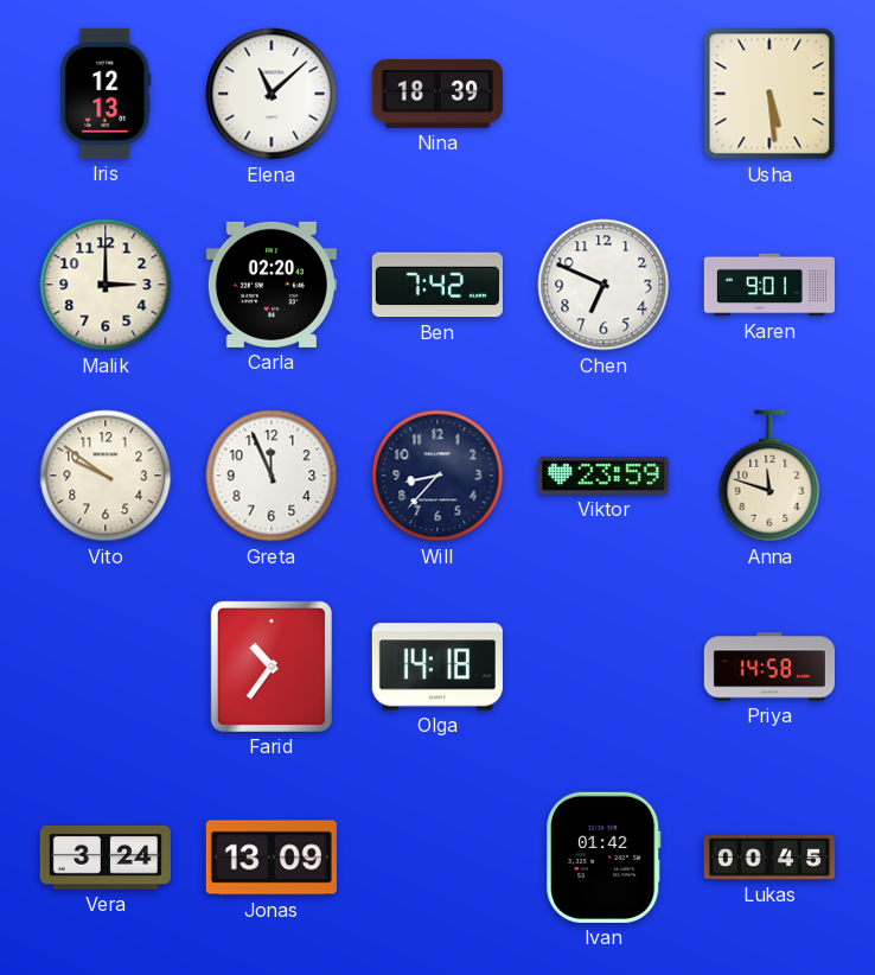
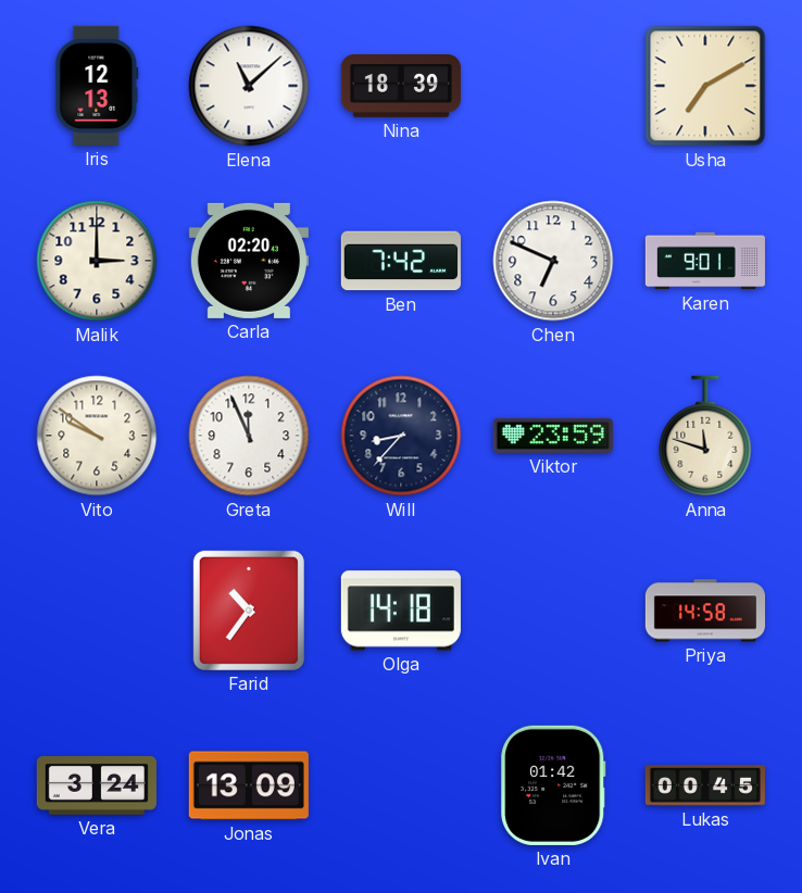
Usha: 5:29 -> 7:10
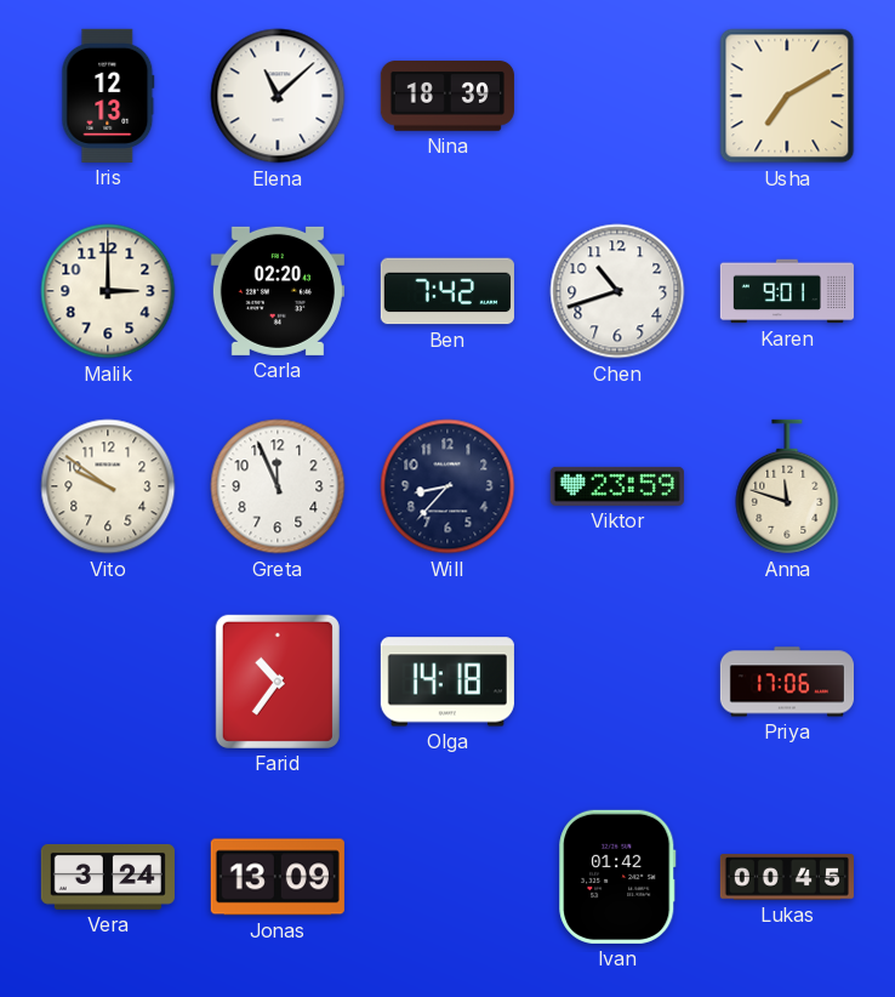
Chen: 6:49 -> 10:42
Priya: 14:58 -> 17:06
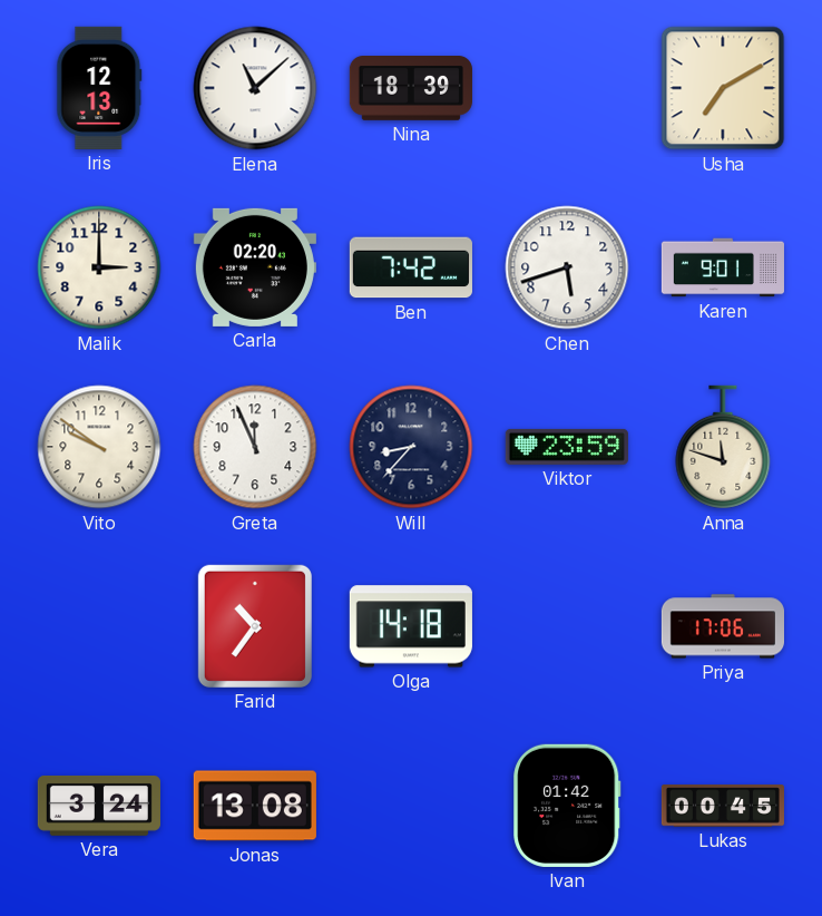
Chen: 10:42 -> 5:42
Jonas: 13:09 -> 13:08
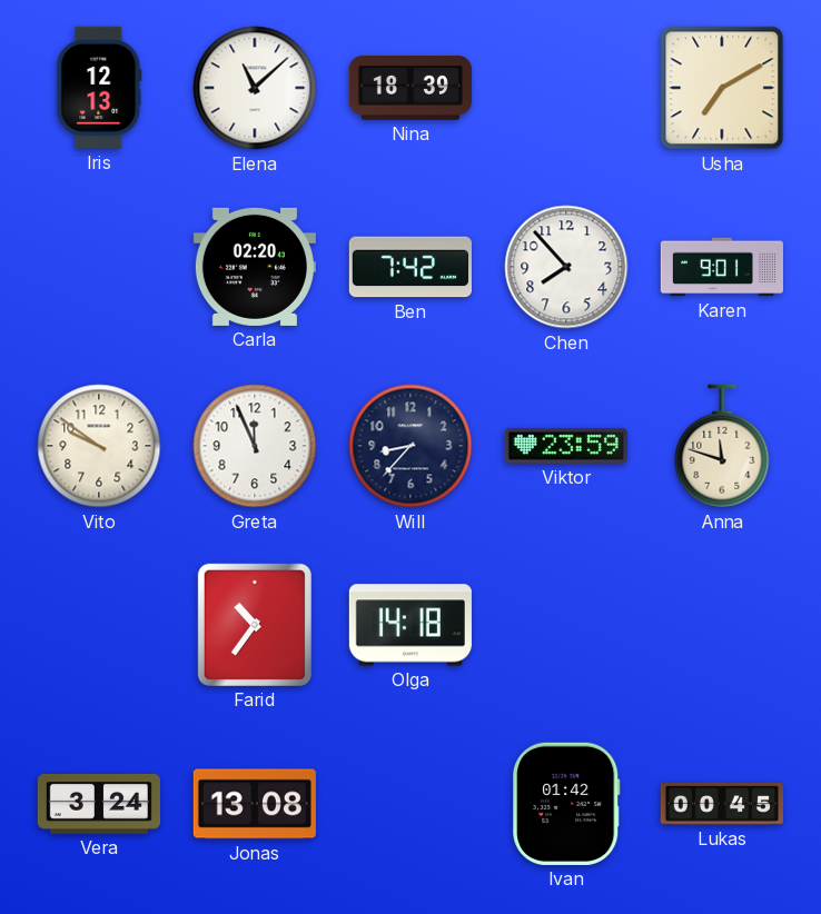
Malik: 3:00 -> none
Chen: 5:42 -> 7:53
Priya: 17:06 -> none
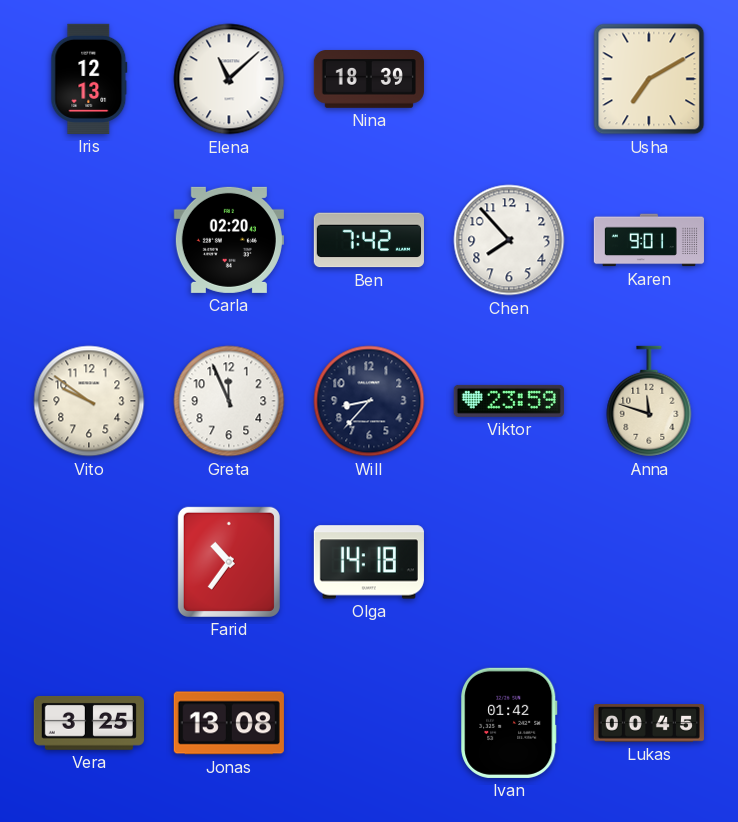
Vera: 3:24 -> 3:25
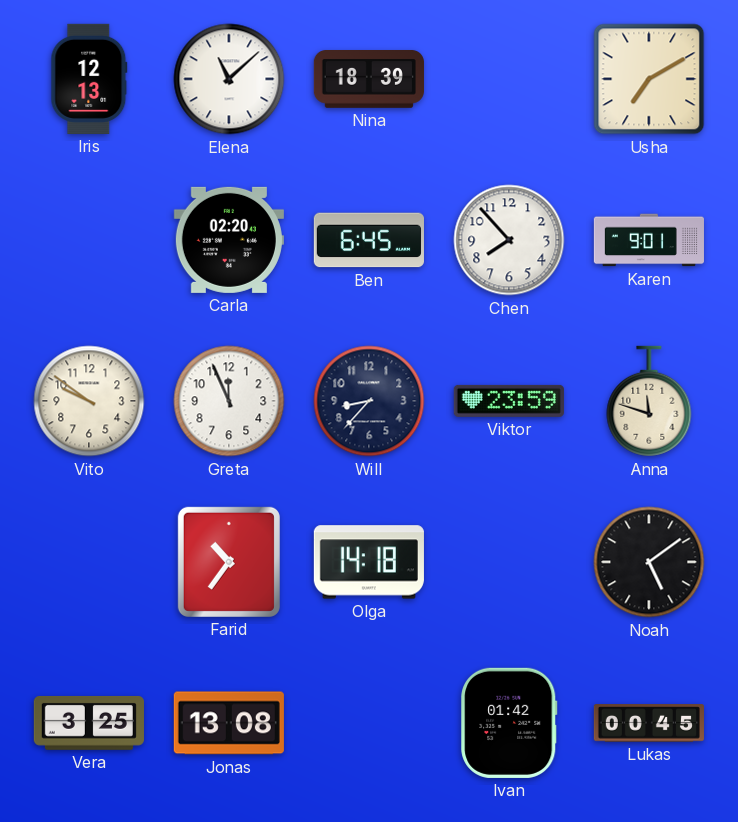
Ben: 7:42 -> 6:45
Noah: none -> 5:09
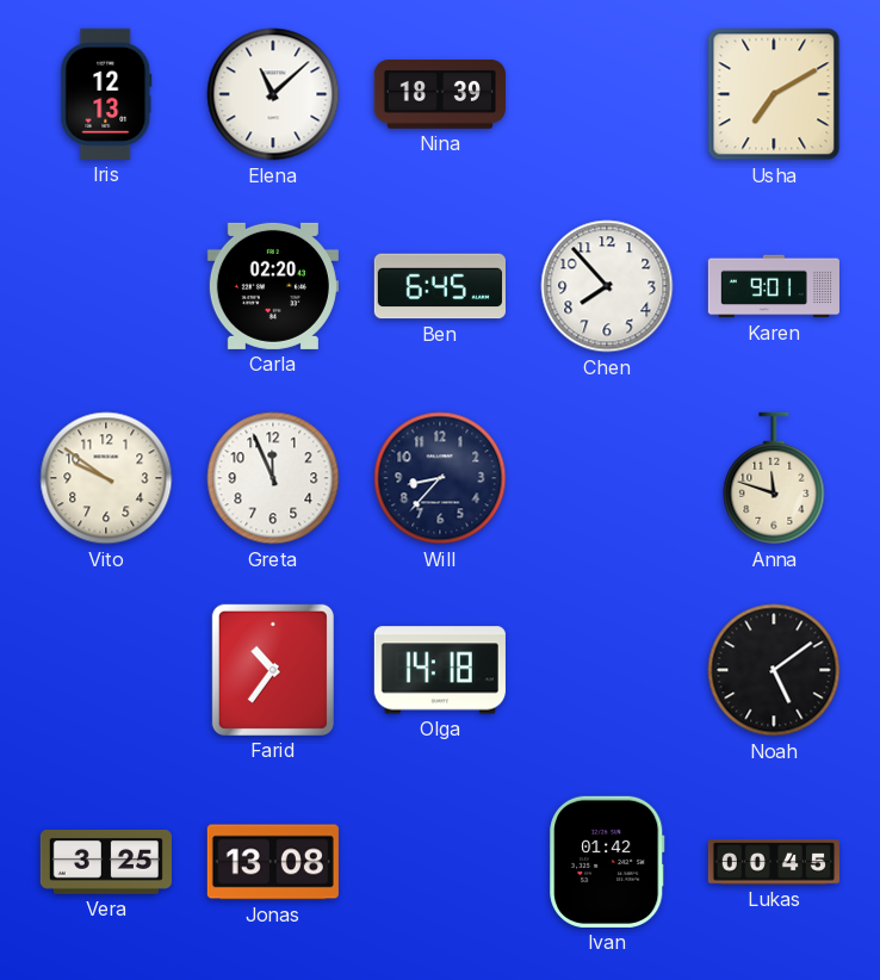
Viktor: 23:59 -> none
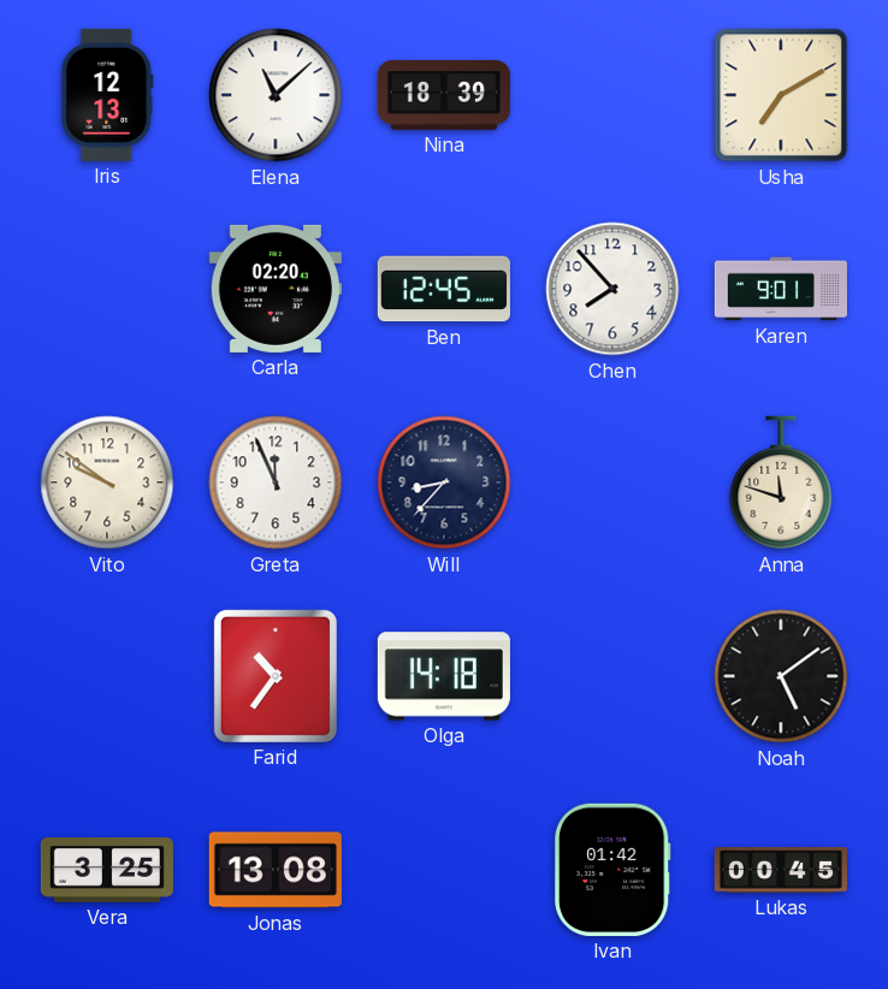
Ben: 6:45 -> 12:45
